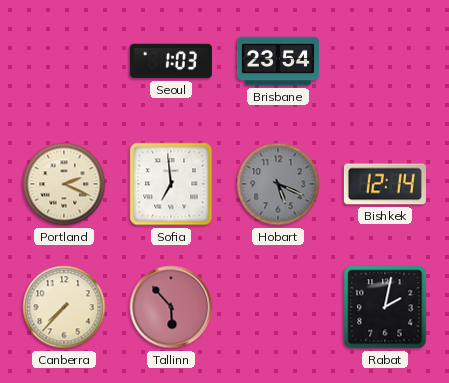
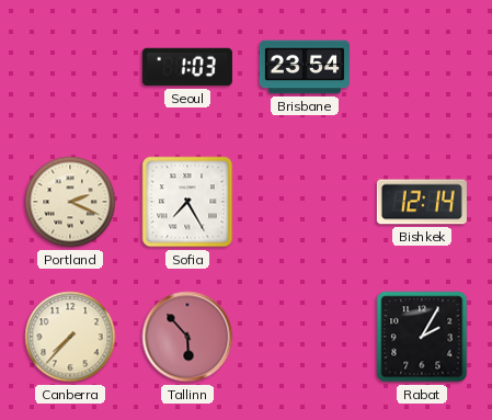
Sofia: 6:59 -> 7:25
Hobart: 5:19 -> none
Rabat: 2:02 -> 2:05
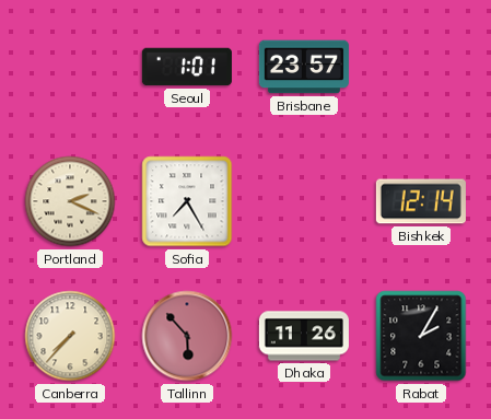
Seoul: 1:03 -> 1:01
Brisbane: 23:54 -> 23:57
Dhaka: none -> 11:26
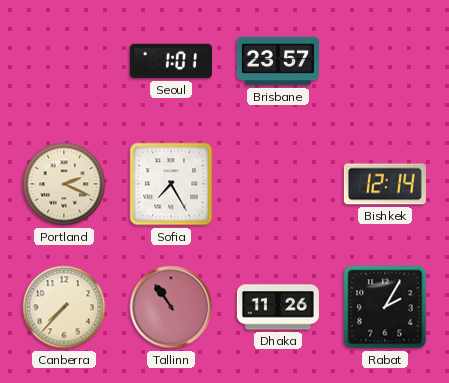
Tallinn: 5:53 -> 10:54
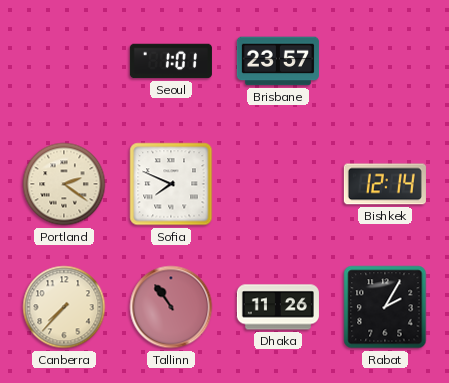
Portland: 2:19 -> 2:21
Sofia: 7:25 -> 7:49
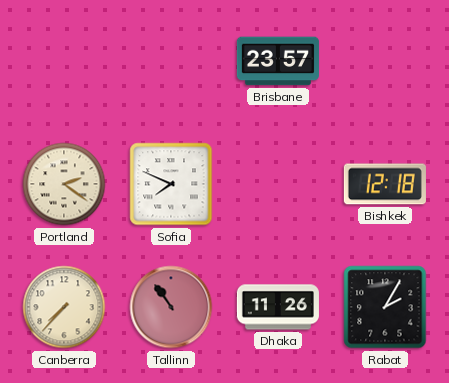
Seoul: 1:01 -> none
Bishkek: 12:14 -> 12:18
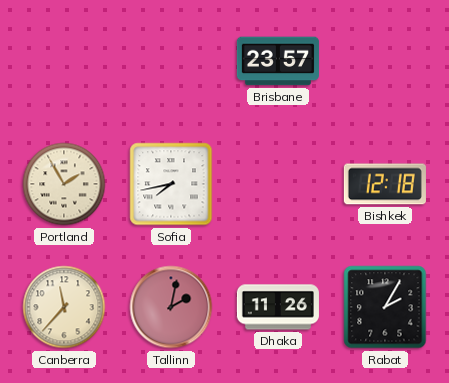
Portland: 2:21 -> 1:55
Sofia: 7:49 -> 7:43
Canberra: 7:37 -> 11:37
Tallinn: 10:54 -> 2:02
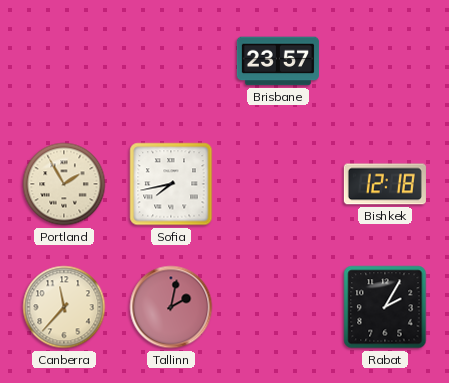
Dhaka: 11:26 -> none
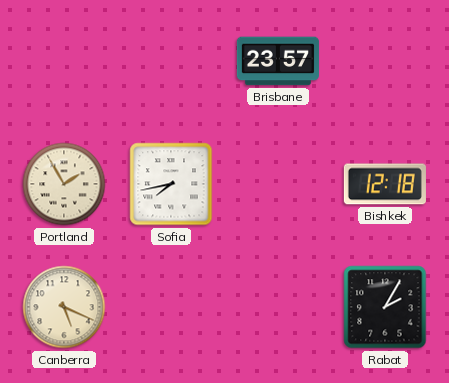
Canberra: 11:37 -> 5:19
Tallinn: 2:02 -> none
